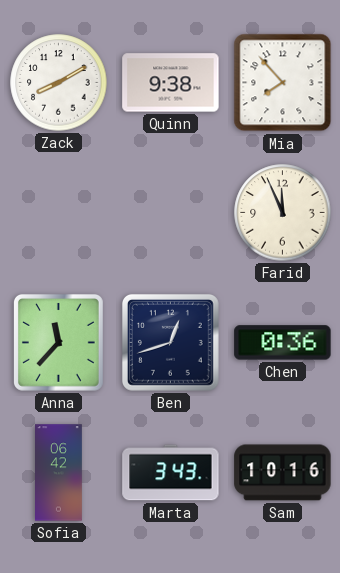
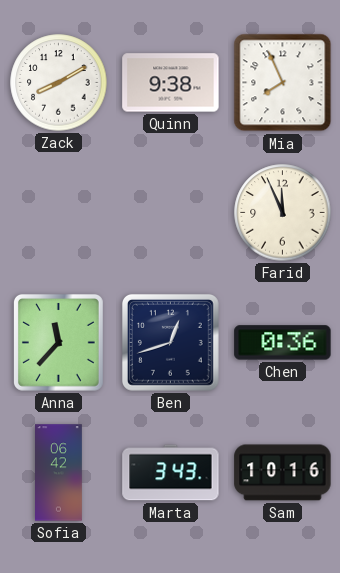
Mia: 7:53 -> 7:56
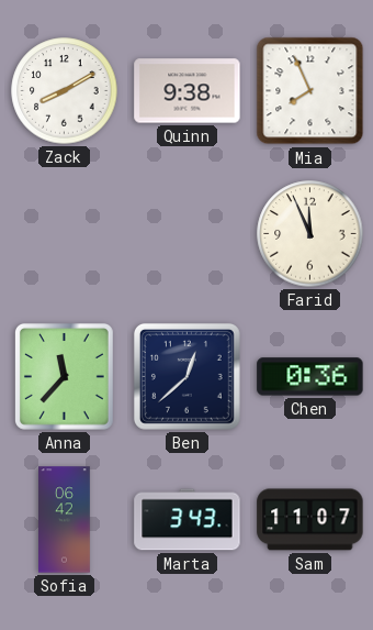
Ben: 12:42 -> 12:38
Sam: 10:16 -> 11:07
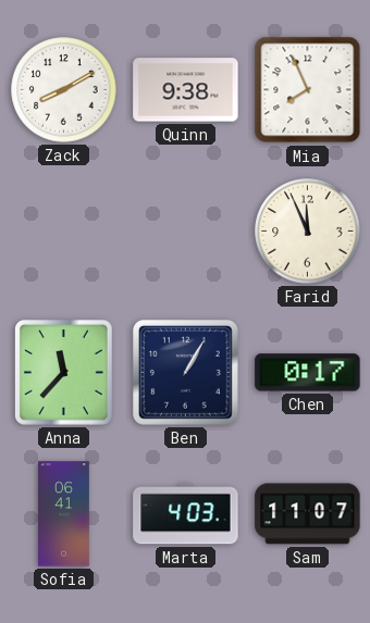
Ben: 12:38 -> 1:05
Chen: 0:36 -> 0:17
Sofia: 06:42 -> 06:41
Marta: 3:43 -> 4:03
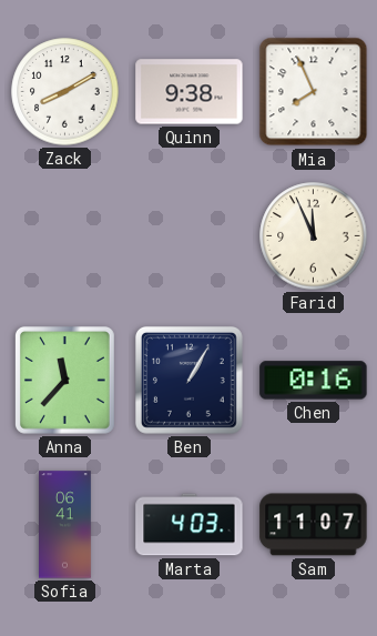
Chen: 0:17 -> 0:16
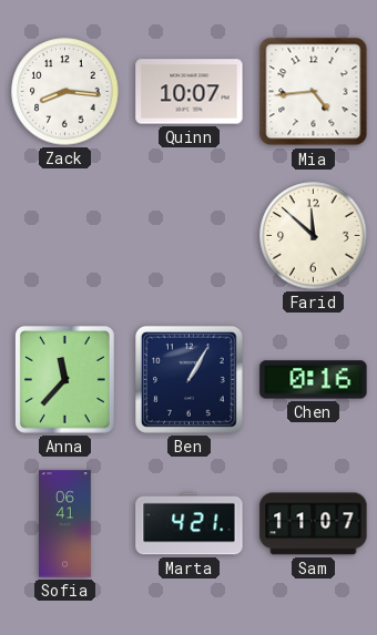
Zack: 8:10 -> 8:16
Quinn: 9:38 -> 10:07
Mia: 7:56 -> 4:44
Farid: 11:56 -> 11:52
Marta: 4:03 -> 4:21
